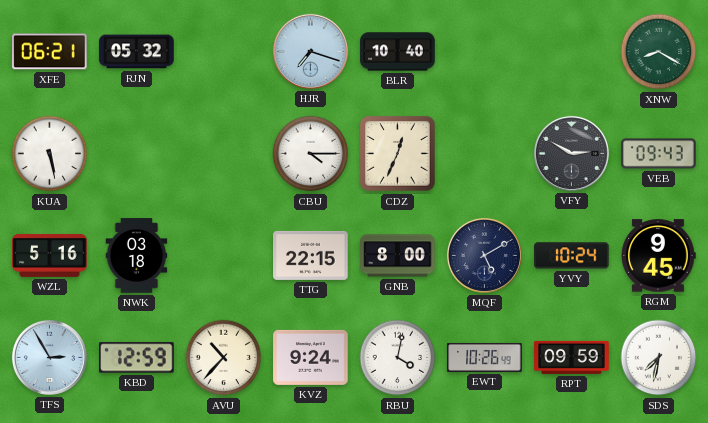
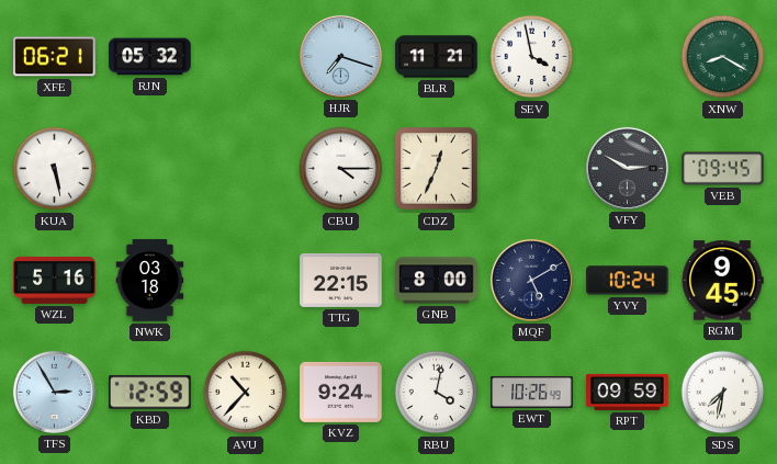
BLR: 10:40 -> 11:21
SEV: none -> 3:58
VEB: 09:43 -> 09:45
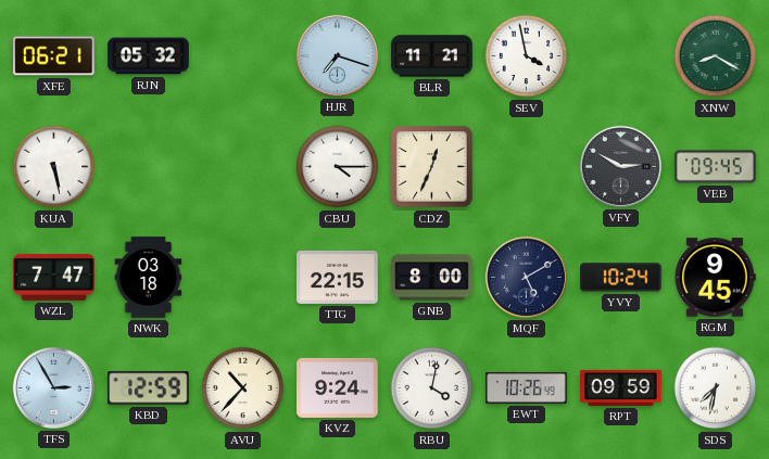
WZL: 5:16 -> 7:47
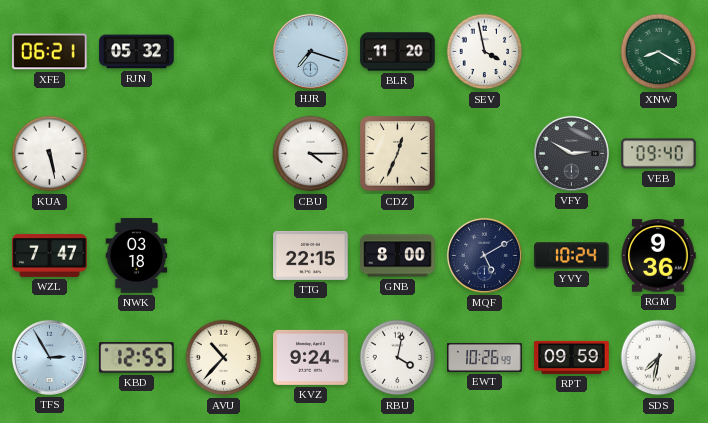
BLR: 11:21 -> 11:20
VEB: 09:45 -> 09:40
RGM: 9:45 -> 9:36
KBD: 12:59 -> 12:55
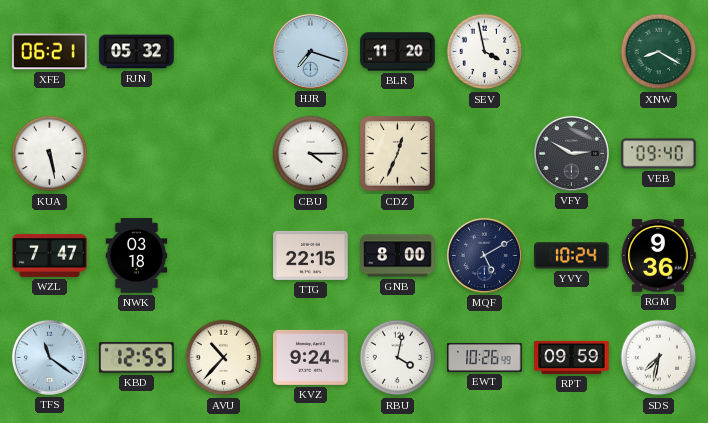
TFS: 2:55 -> 11:21
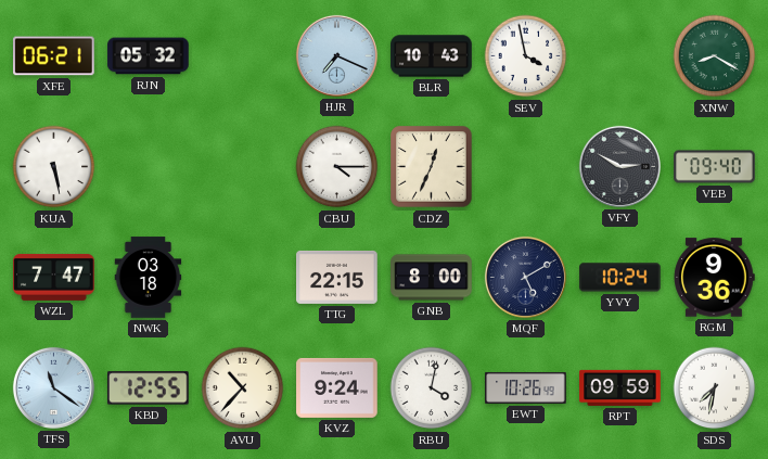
HJR: 7:18 -> 7:19
BLR: 11:20 -> 10:43
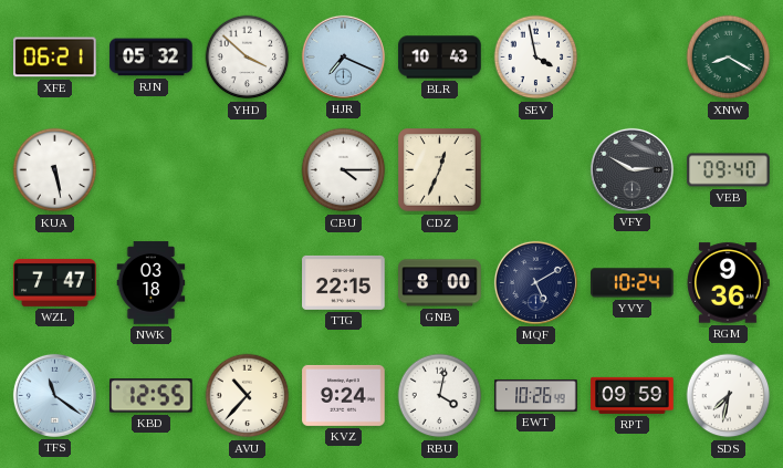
YHD: none -> 3:52
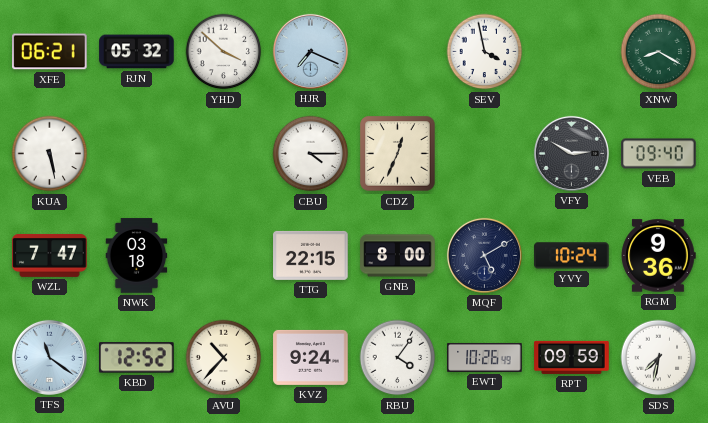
BLR: 10:43 -> none
KBD: 12:55 -> 12:52
RBU: 4:02 -> 4:06
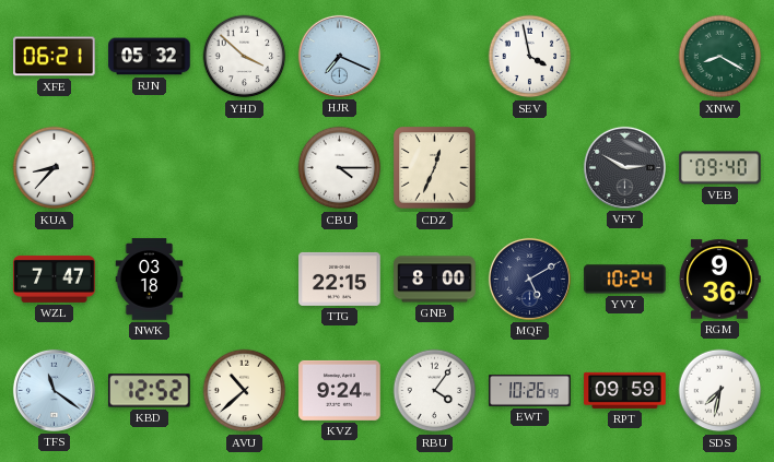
KUA: 5:28 -> 8:37
AVU: 10:37 -> 10:38
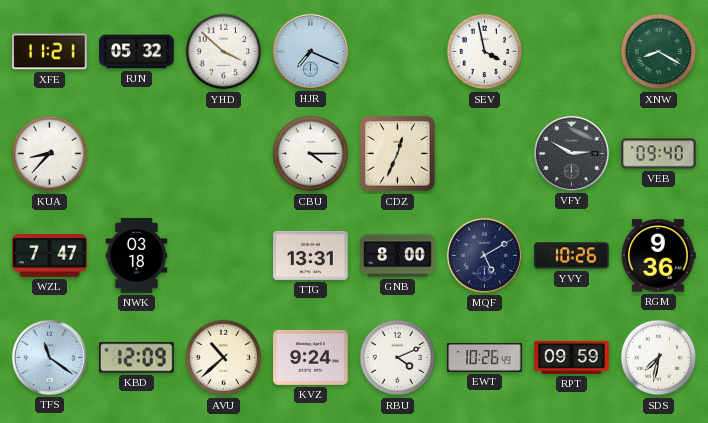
XFE: 06:21 -> 11:21
TTG: 22:15 -> 13:31
YVY: 10:24 -> 10:26
KBD: 12:52 -> 12:09
RBU: 4:06 -> 4:11
